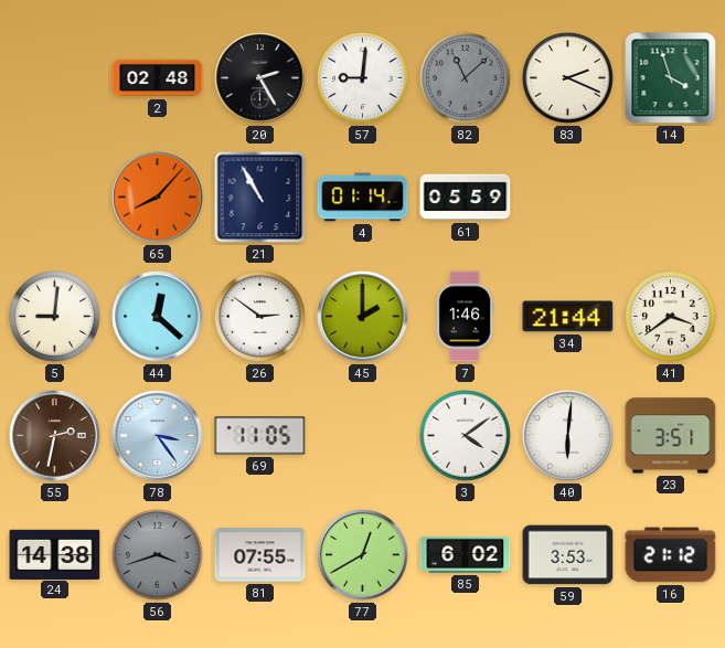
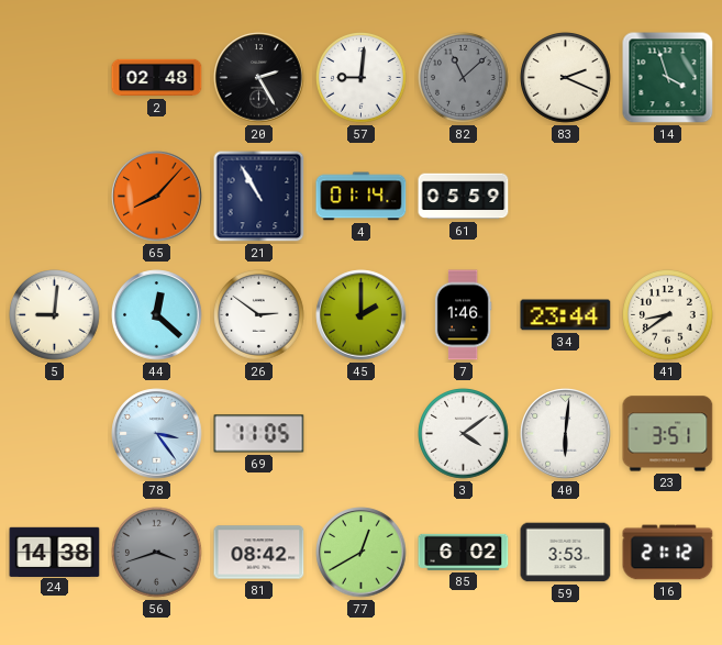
34: 21:44 -> 23:44
41: 3:39 -> 8:39
55: 2:32 -> none
81: 07:55 -> 08:42
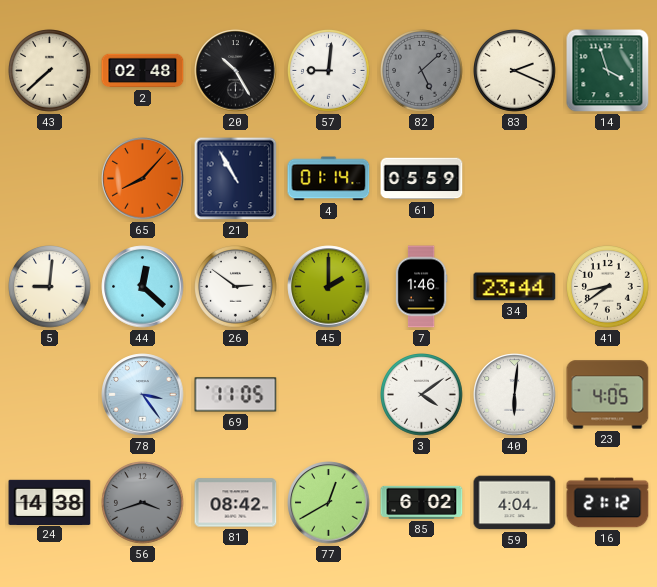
43: none -> 7:38
20: 2:25 -> 10:25
82: 11:08 -> 5:08
23: 3:51 -> 4:05
59: 3:53 -> 4:04
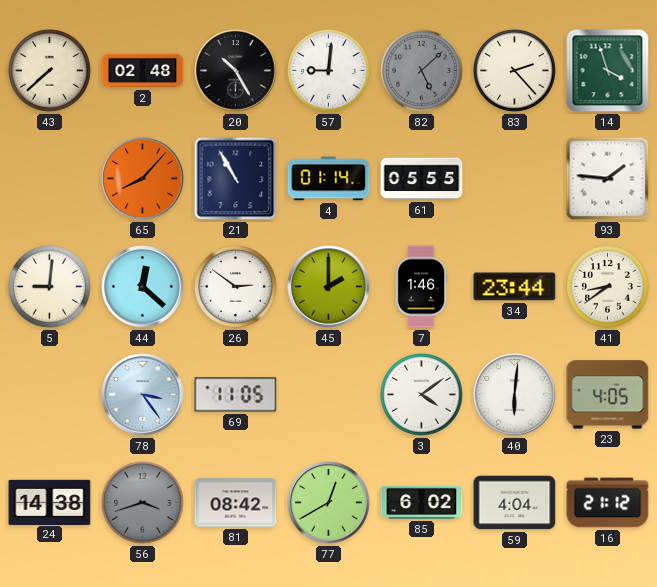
83: 2:19 -> 2:23
61: 05:59 -> 05:55
93: none -> 1:46
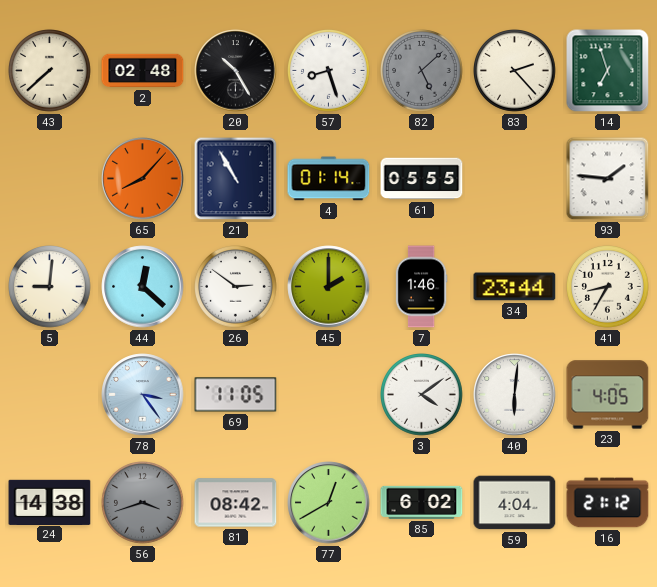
57: 9:01 -> 8:27
14: 3:57 -> 6:57
41: 8:39 -> 8:35
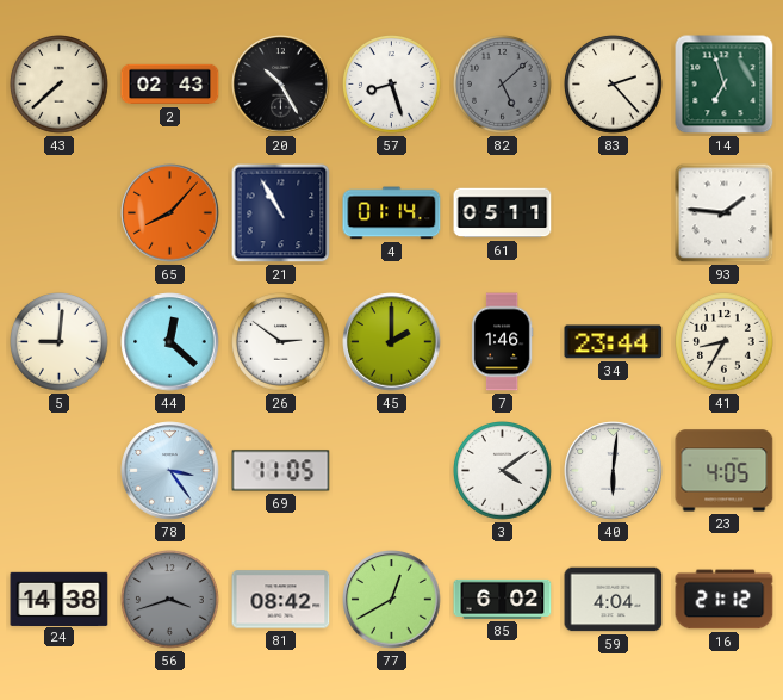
2: 02:48 -> 02:43
61: 05:55 -> 05:11
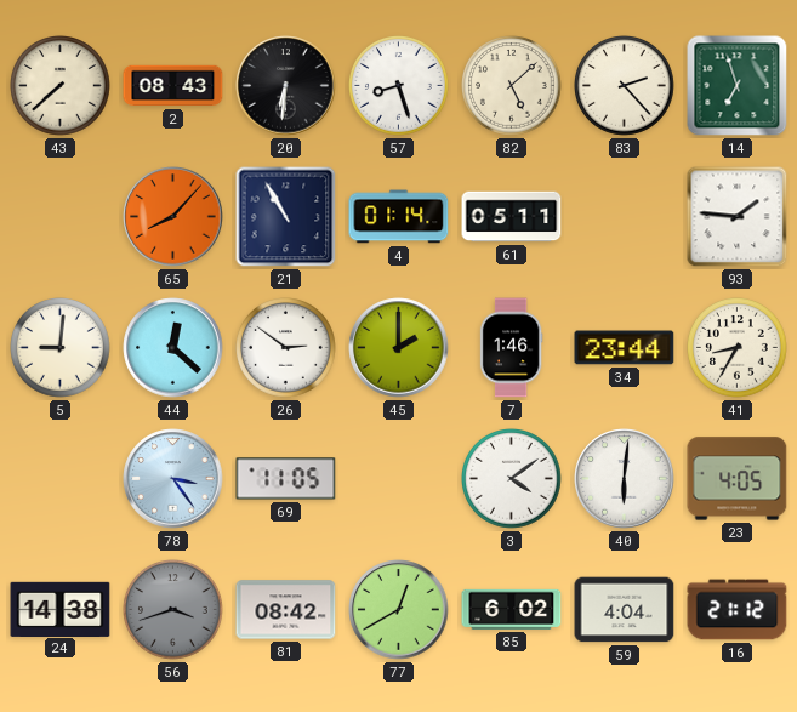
2: 02:43 -> 08:43
20: 10:25 -> 6:31
82 dial: grey -> cream
